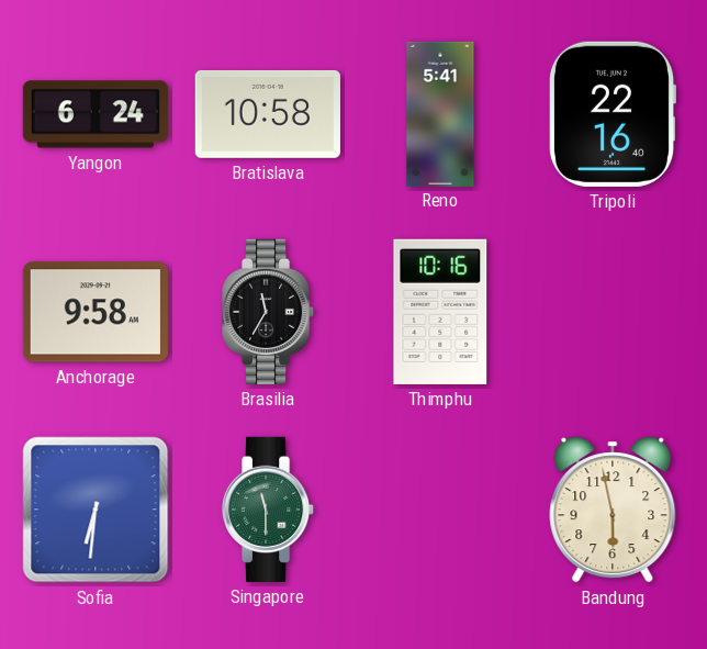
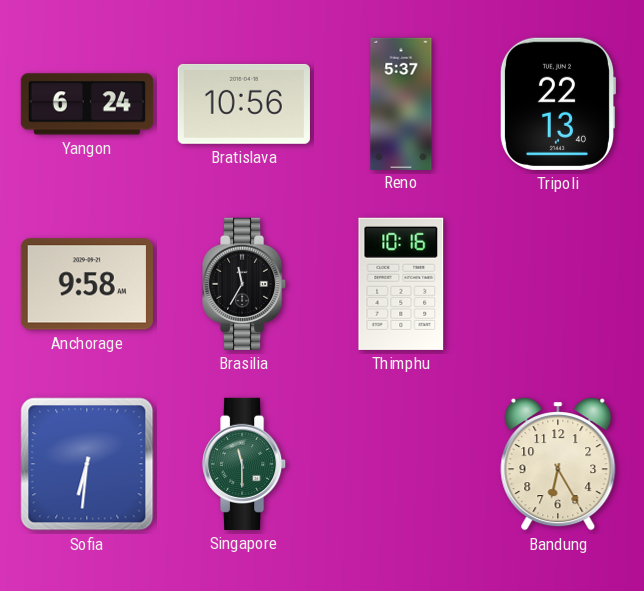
Bratislava: 10:58 -> 10:56
Reno: 5:41 -> 5:37
Tripoli: 22:16 -> 22:13
Bandung: 5:58 -> 6:25
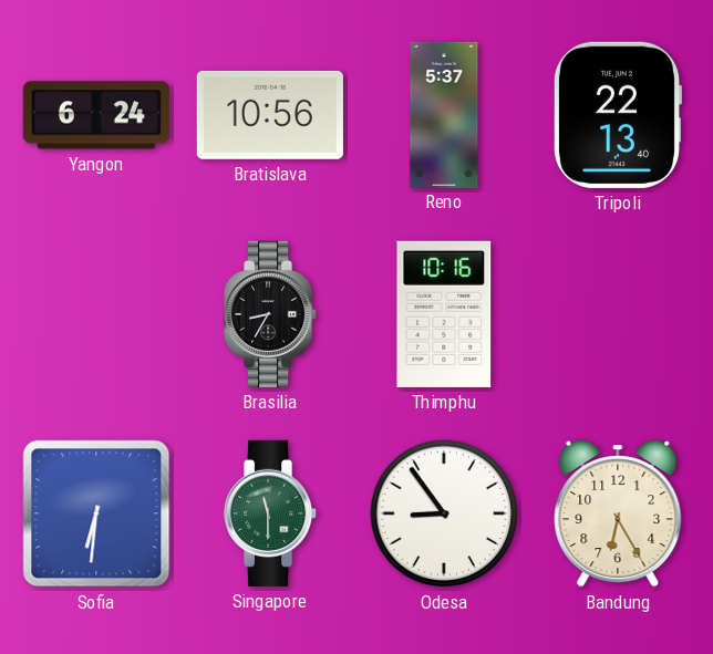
Anchorage: 9:58 -> none
Brasilia: 11:35 -> 8:35
Odesa: none -> 8:54
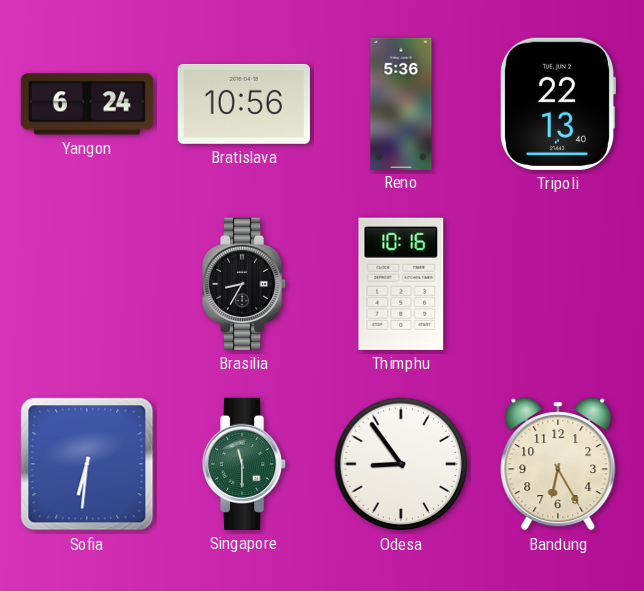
Reno: 5:37 -> 5:36
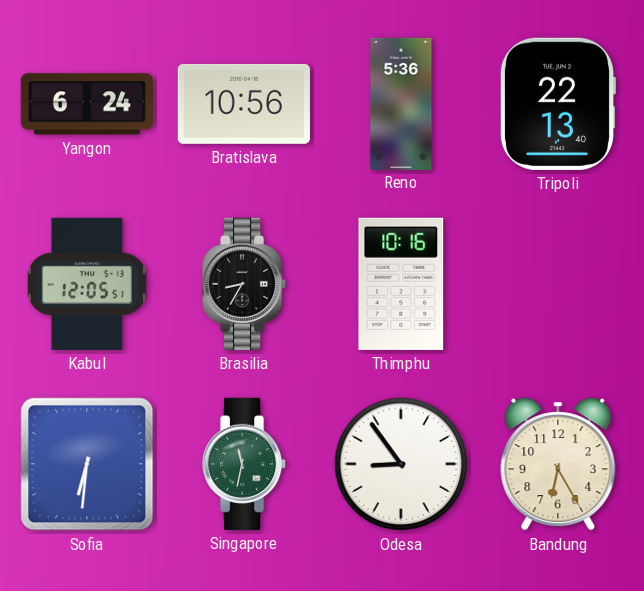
Kabul: none -> 12:05
Singapore: 11:30 -> 11:32
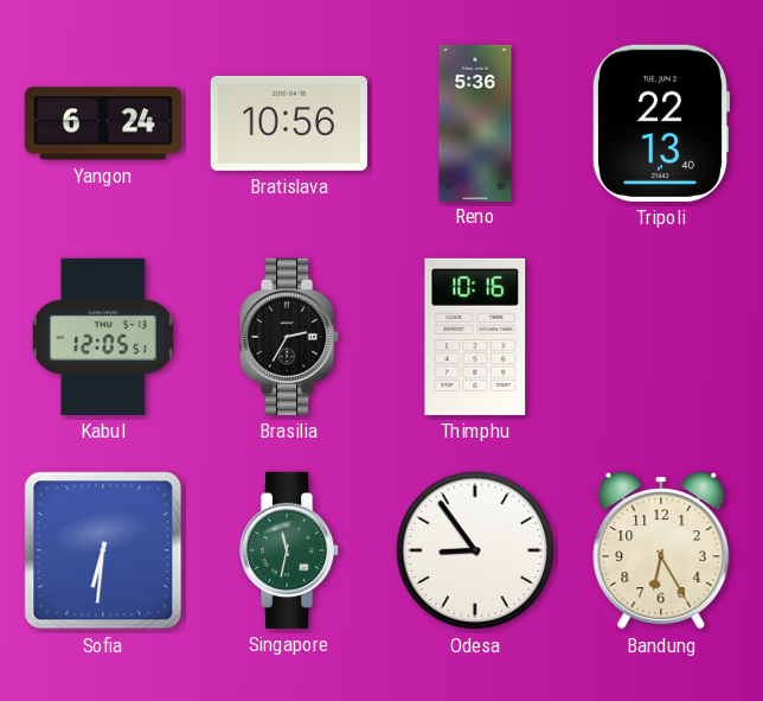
Brasilia: 8:35 -> 2:35
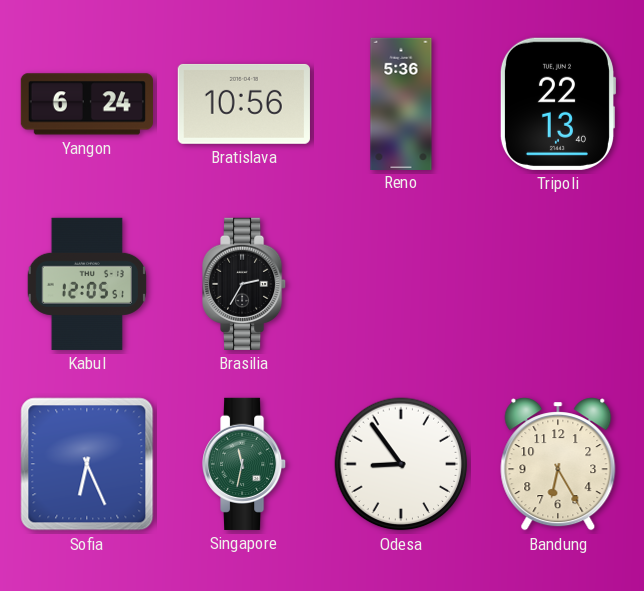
Thimphu: 10:16 -> none
Sofia: 6:31 -> 6:26
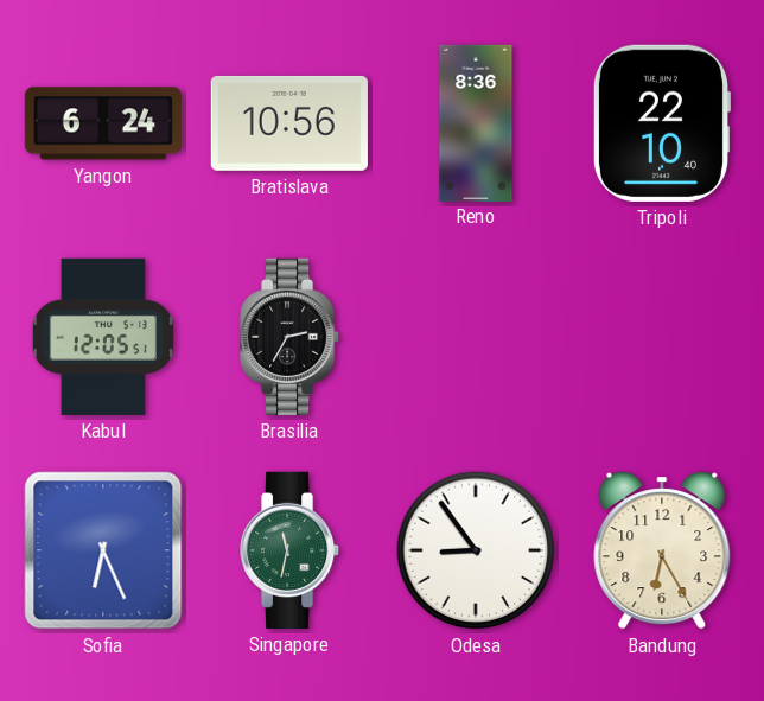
Reno: 5:36 -> 8:36
Tripoli: 22:13 -> 22:10
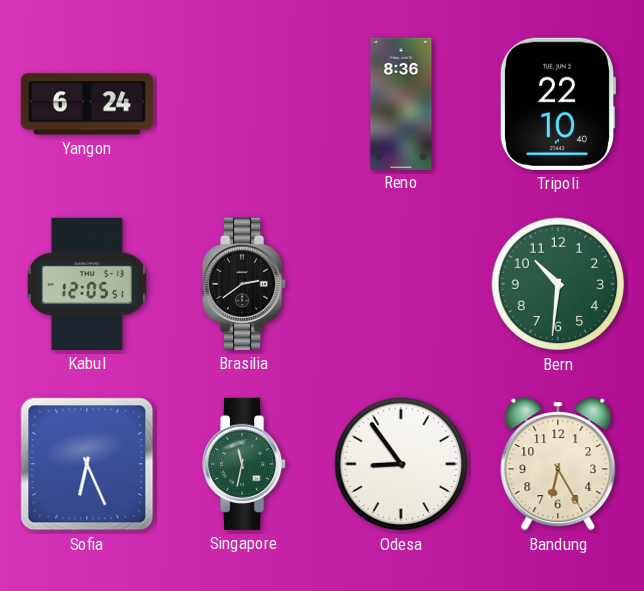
Bratislava: 10:56 -> none
Brasilia: 2:35 -> 2:39
Bern: none -> 10:31
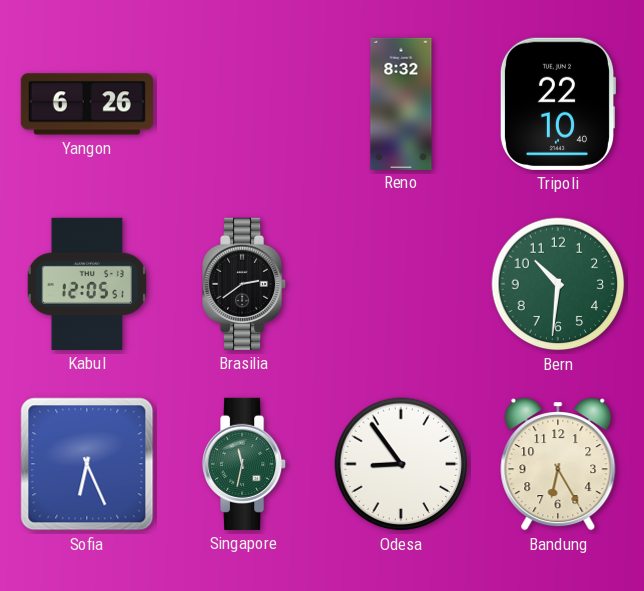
Yangon: 6:24 -> 6:26
Reno: 8:36 -> 8:32
